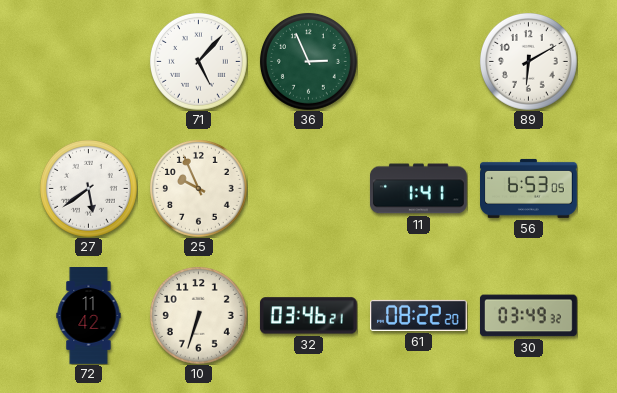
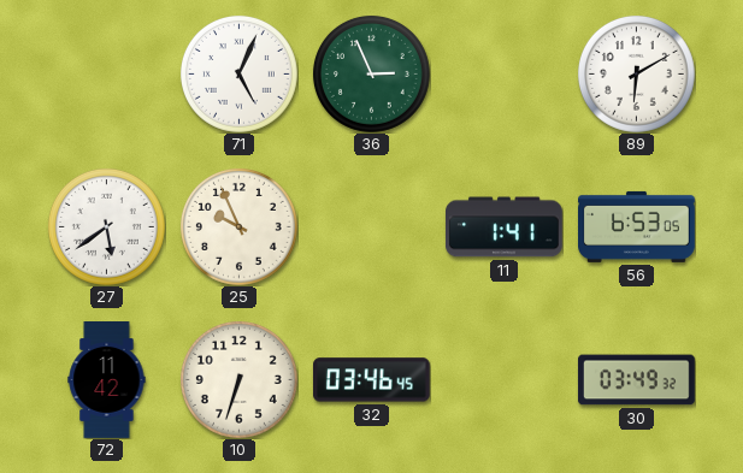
71: 5:07 -> 5:04
32: 03:46:21 -> 03:46:45
61: 08:22 -> none
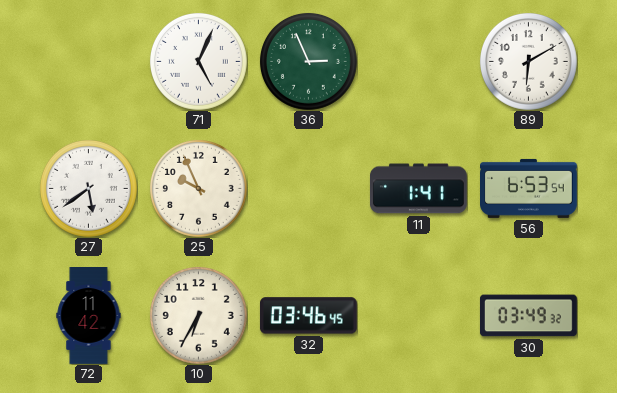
56: 6:53:05 -> 6:53:54
10: 6:33 -> 6:35
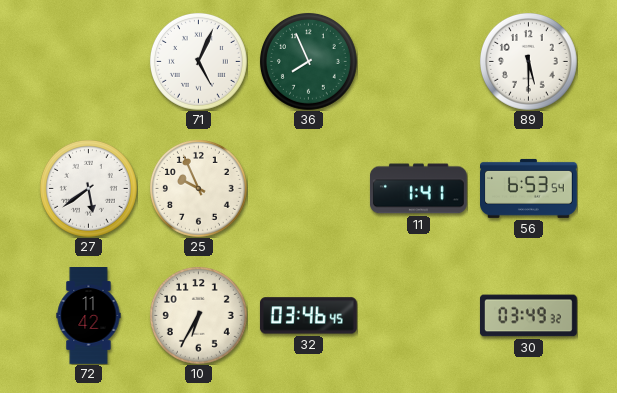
36: 2:56 -> 7:56
89: 6:10 -> 5:30
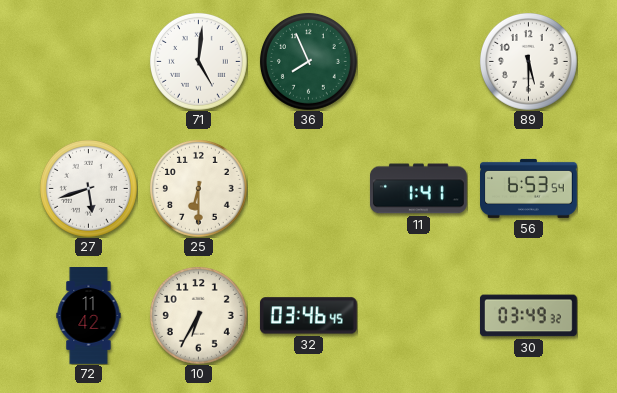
71: 5:04 -> 5:01
27: 5:39 -> 5:42
25: 9:56 -> 6:30
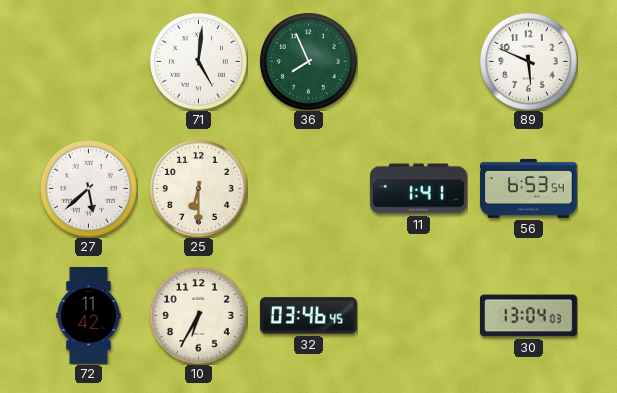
89: 5:30 -> 5:49
27: 5:42 -> 5:38
30: 03:49 -> 13:04
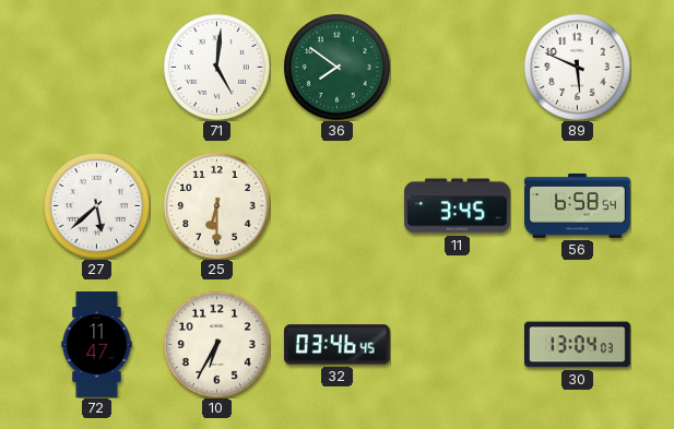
36: 7:56 -> 7:51
11: 1:41 -> 3:45
56: 6:53 -> 6:58
72: 11:42 -> 11:47
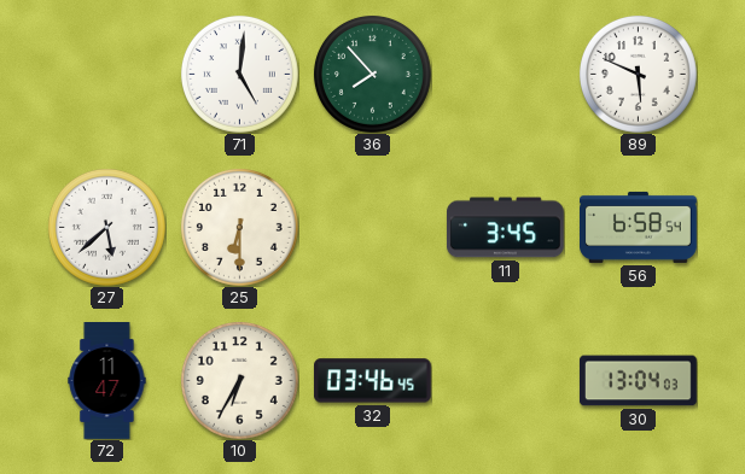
36: 7:51 -> 7:53
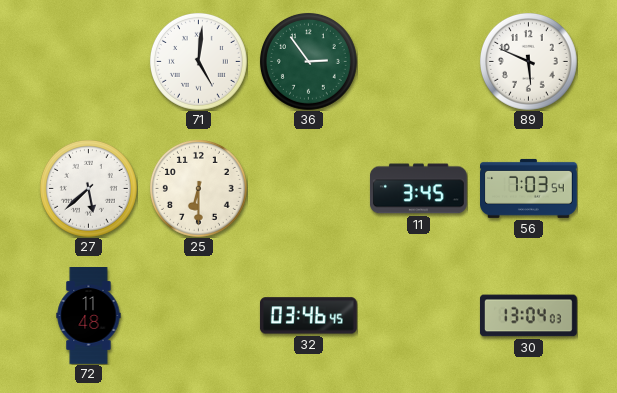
36: 7:53 -> 2:54
56: 6:58 -> 7:03
72: 11:47 -> 11:48
10: 6:35 -> none
